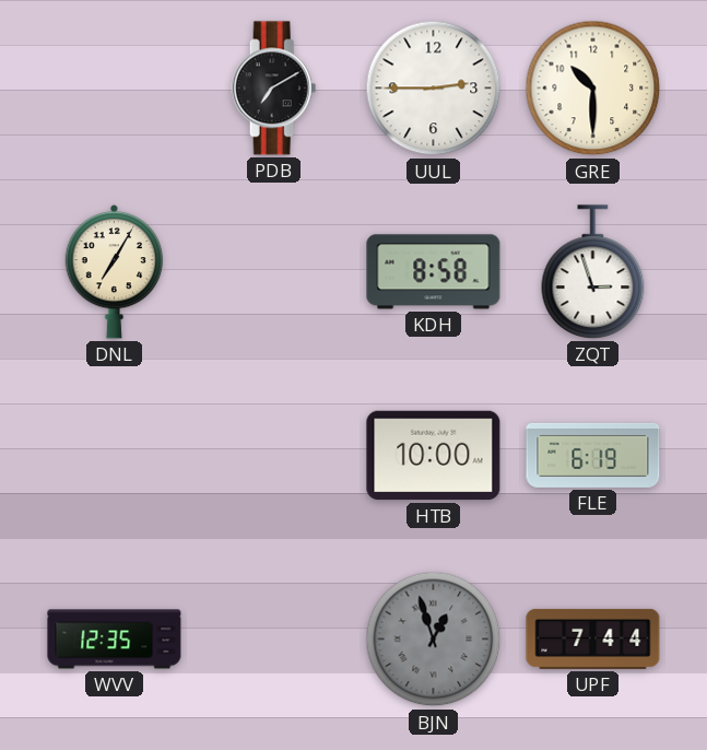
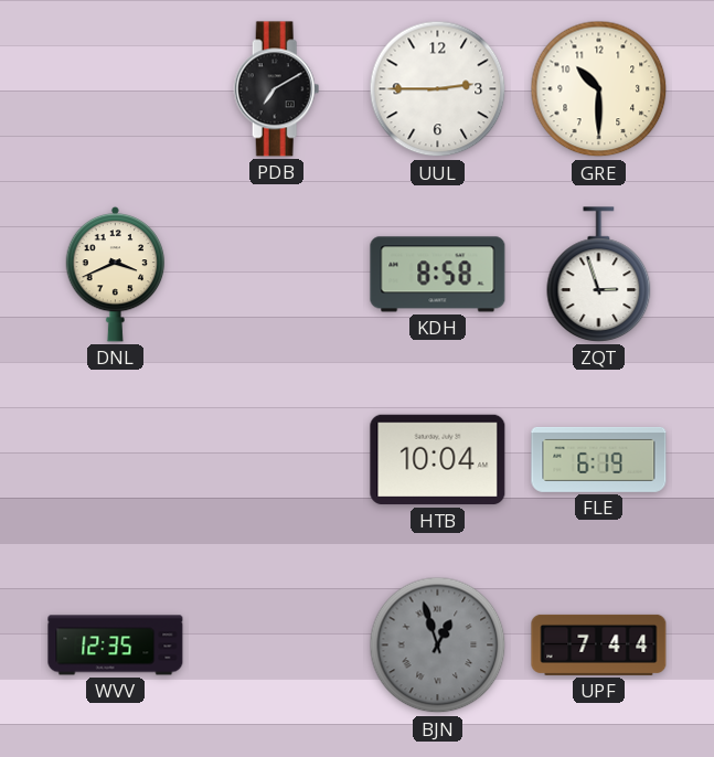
DNL: 7:05 -> 3:41
HTB: 10:00 -> 10:04
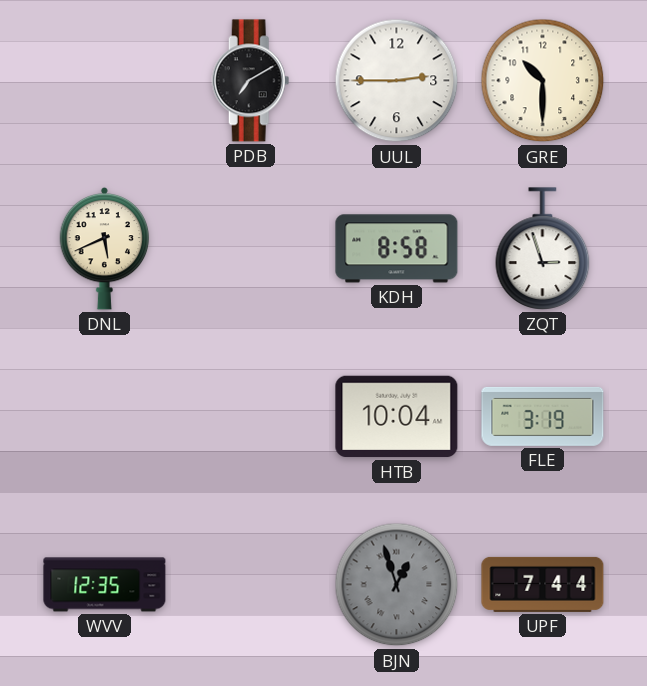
DNL: 3:41 -> 5:41
FLE: 6:19 -> 3:19
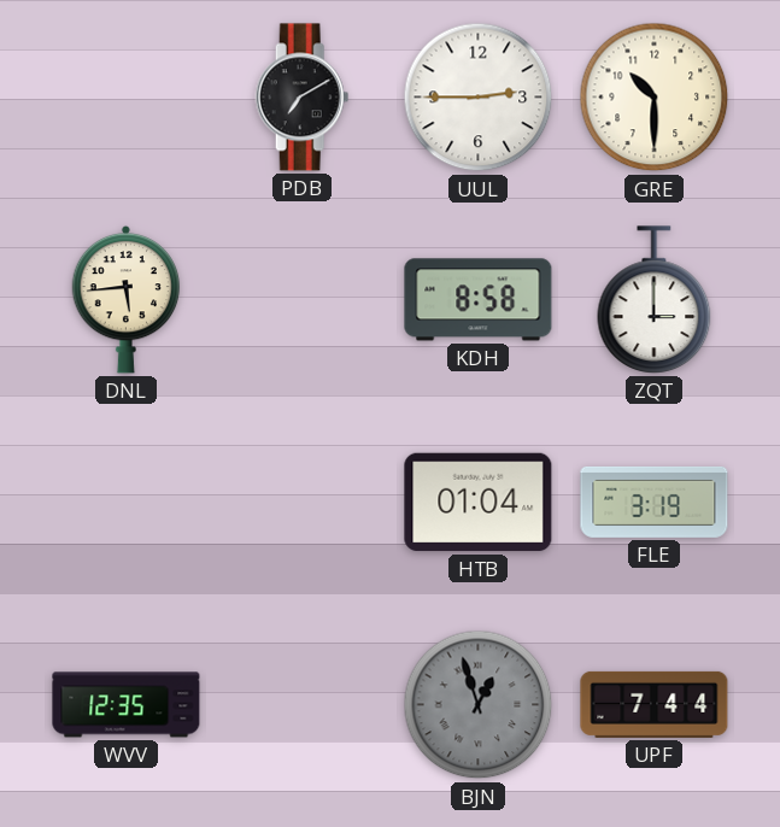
DNL: 5:41 -> 5:44
ZQT: 2:57 -> 3:00
HTB: 10:04 -> 01:04
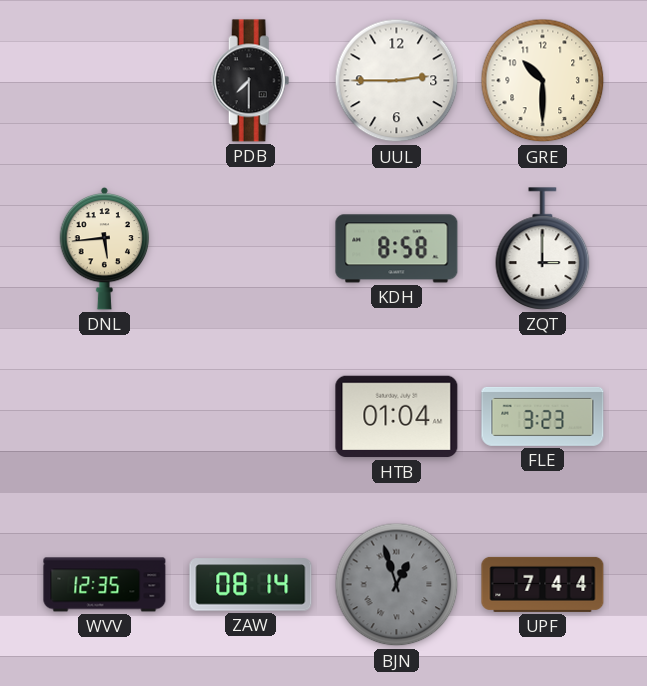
PDB: 7:10 -> 7:30
FLE: 3:19 -> 3:23
ZAW: none -> 08:14
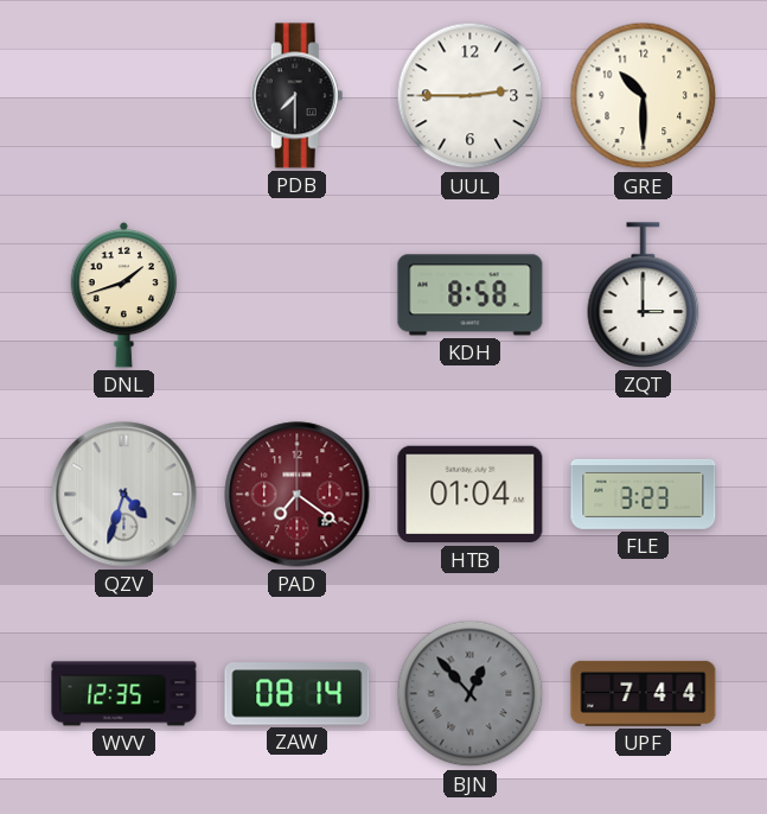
DNL: 5:44 -> 1:42
QZV: none -> 4:33
PAD: none -> 7:21
BJN: 12:57 -> 12:53
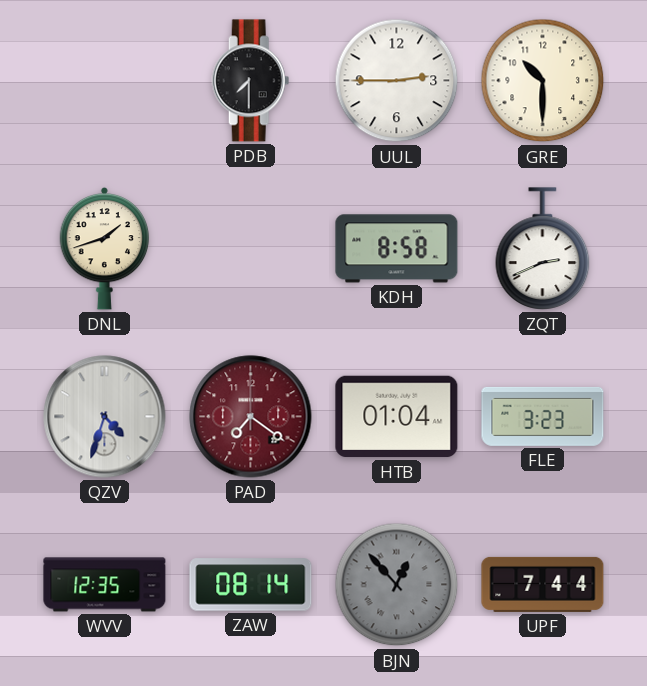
ZQT: 3:00 -> 2:41
